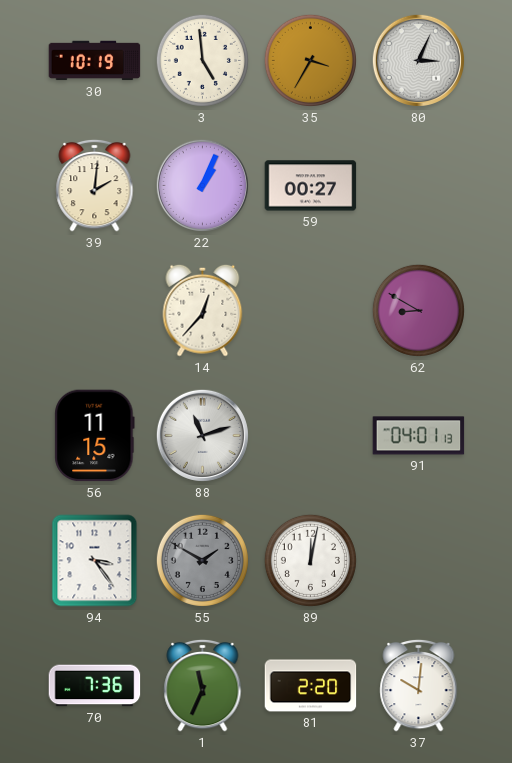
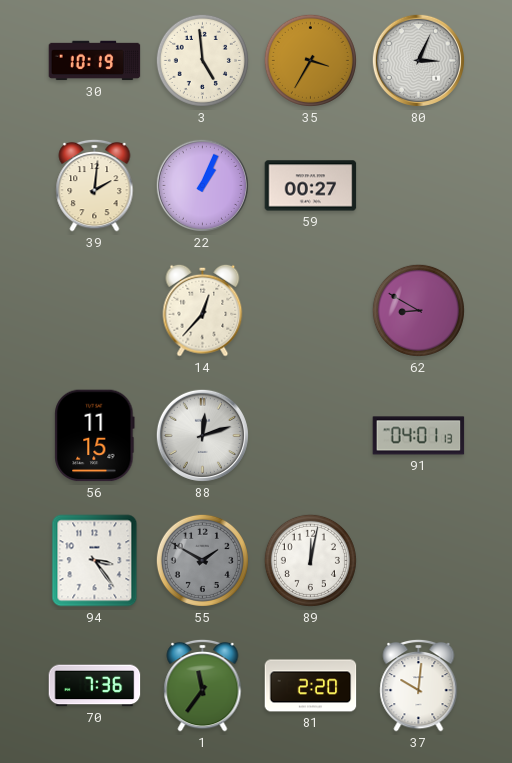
88: 11:12 -> 12:12
1: 11:34 -> 11:36
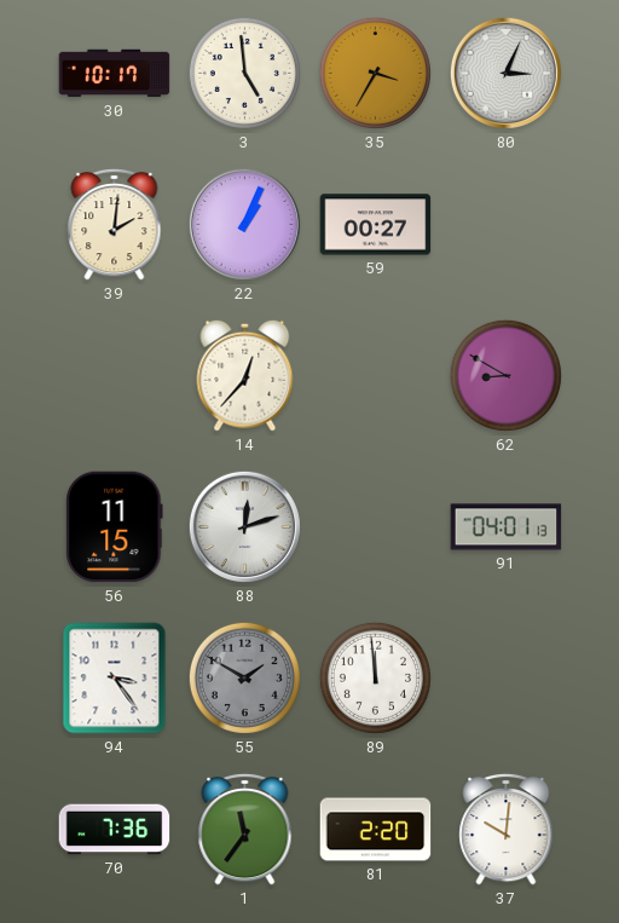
30: 10:19 -> 10:17
89: 12:02 -> 11:59
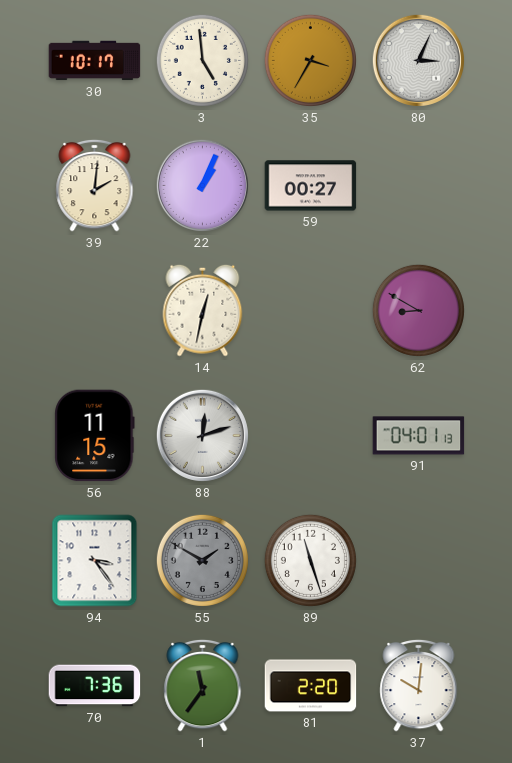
14: 12:37 -> 12:32
89: 11:59 -> 11:27
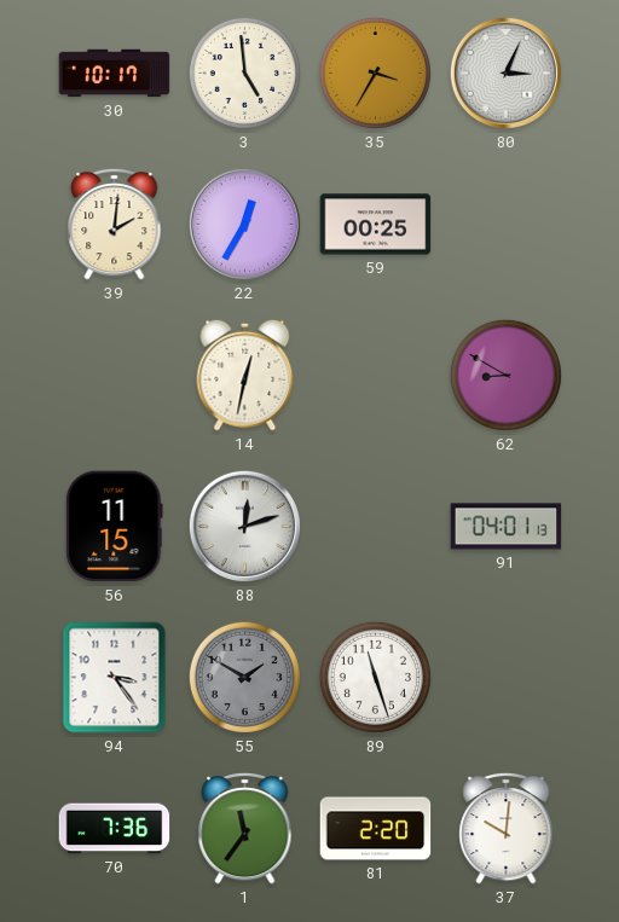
22: 1:04 -> 12:35
59: 00:27 -> 00:25
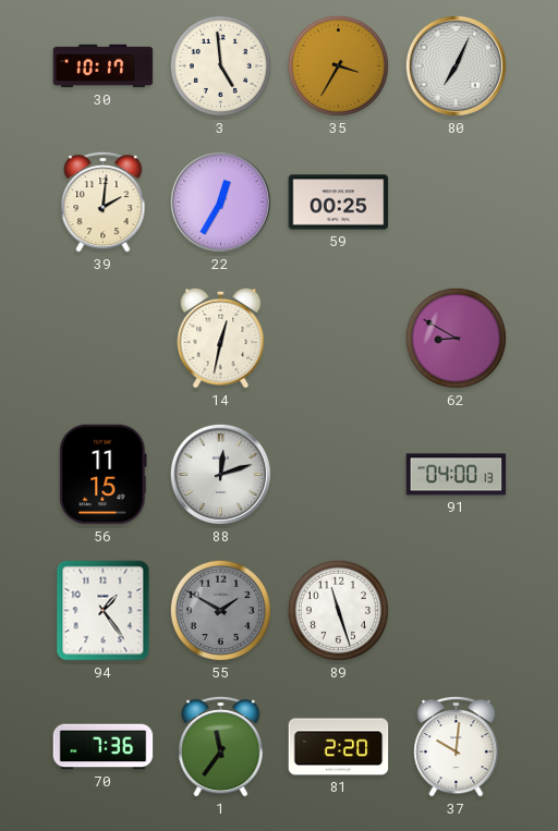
80: 3:04 -> 7:04
91: 04:01 -> 04:00
94: 3:24 -> 1:24
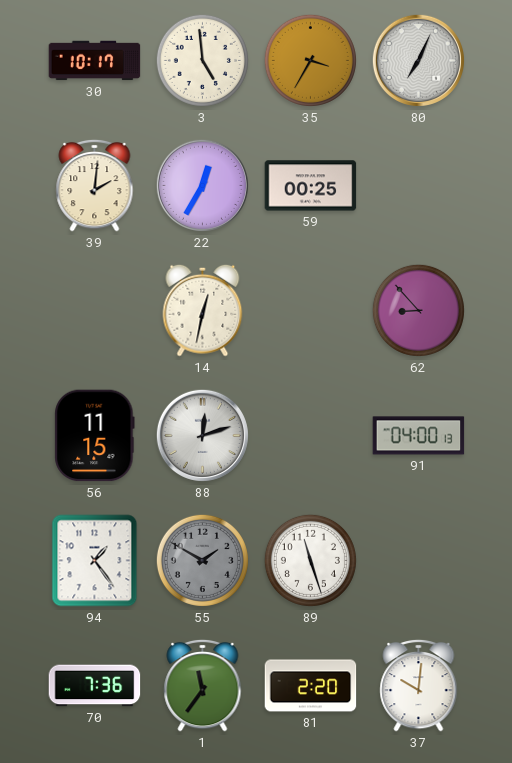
62: 8:50 -> 8:53
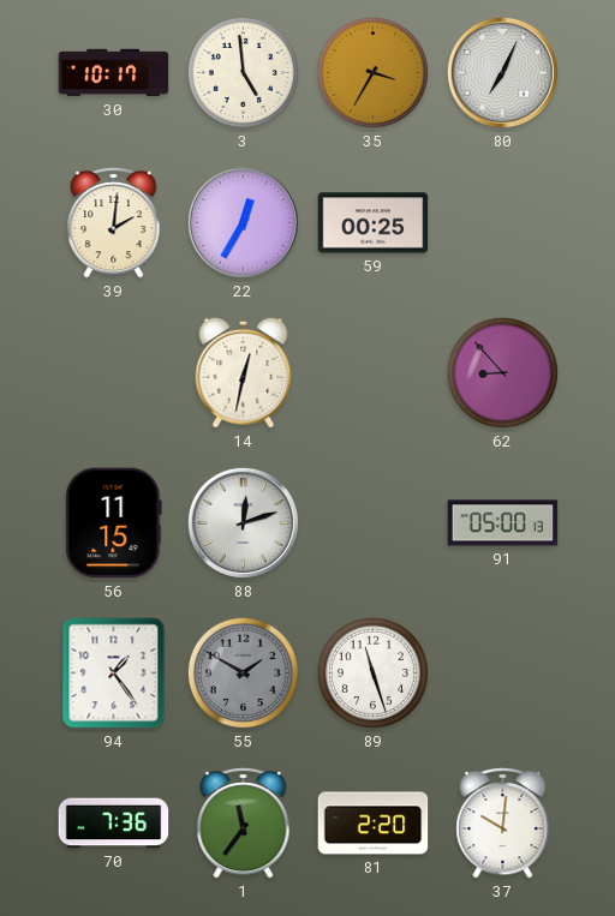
91: 04:00 -> 05:00
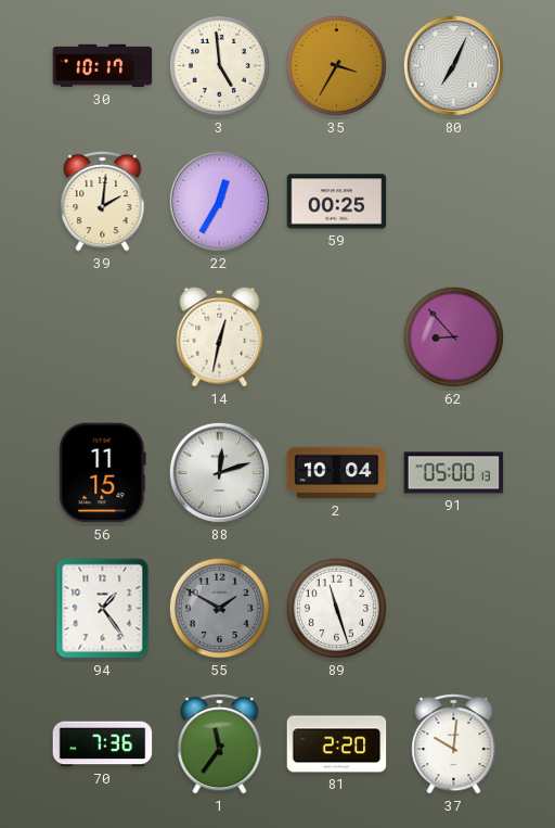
2: none -> 10:04
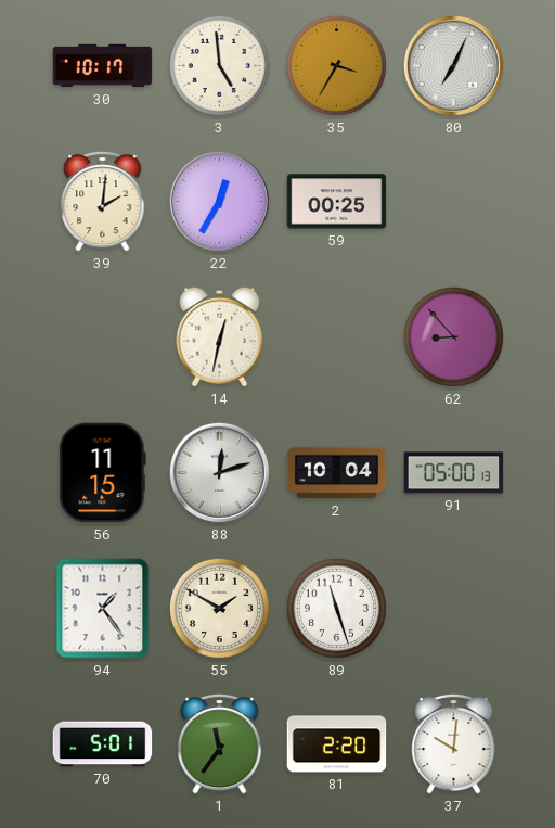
55 dial: grey -> cream
70: 7:36 -> 5:01
